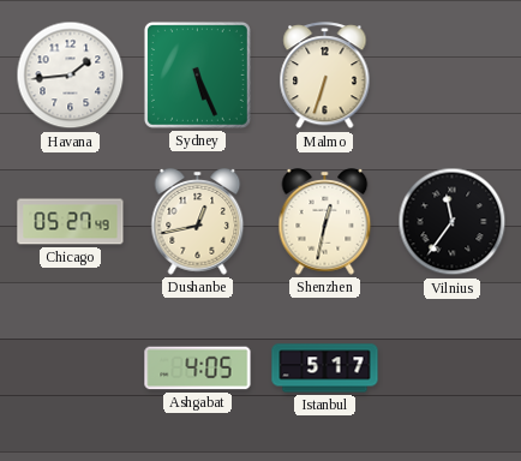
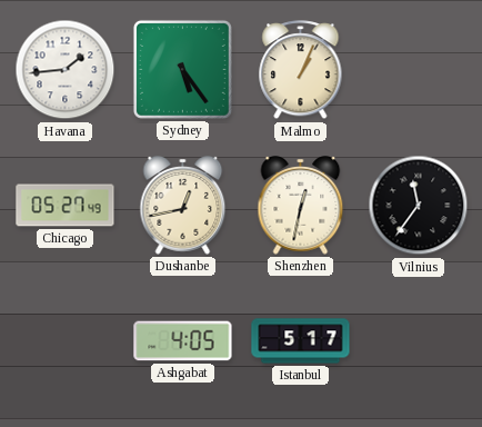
Sydney: 5:26 -> 5:24
Malmo: 6:33 -> 1:04
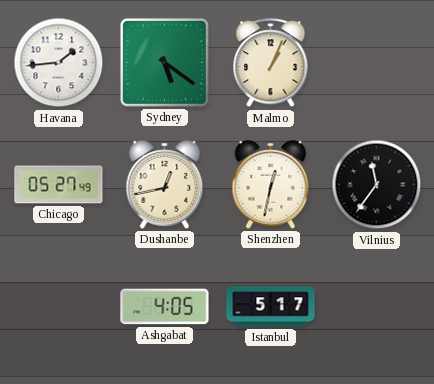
Sydney: 5:24 -> 5:21
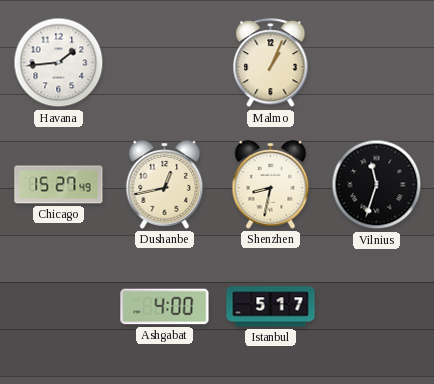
Sydney: 5:21 -> none
Chicago: 05:27 -> 15:27
Shenzhen: 12:32 -> 8:32
Vilnius: 11:36 -> 11:33
Ashgabat: 4:05 -> 4:00
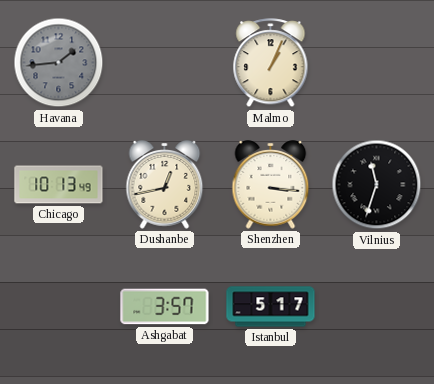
Havana dial: white -> grey
Chicago: 15:27 -> 10:13
Shenzhen: 8:32 -> 3:16
Ashgabat: 4:00 -> 3:57
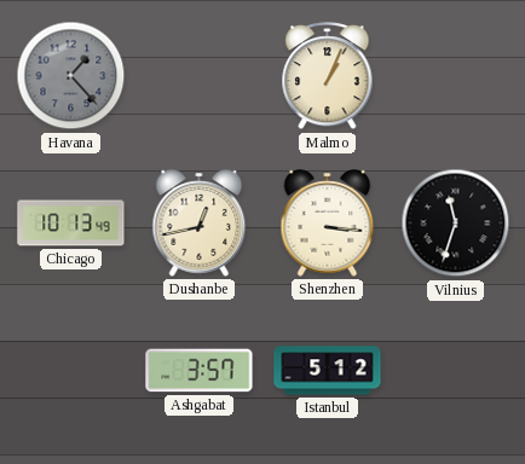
Havana: 1:44 -> 1:23
Istanbul: 5:17 -> 5:12
